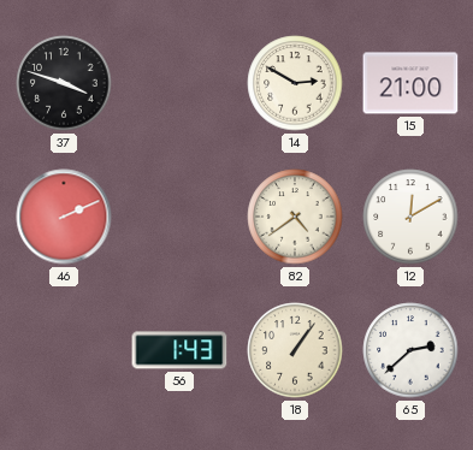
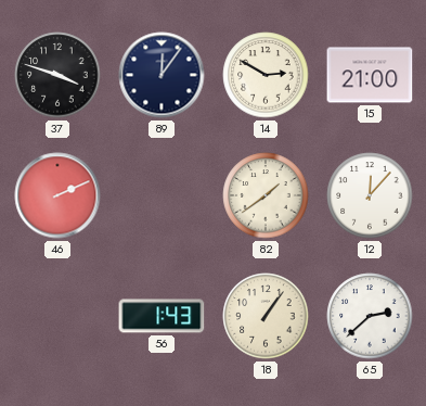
89: none -> 12:06
82: 4:39 -> 1:39
12: 12:10 -> 12:07
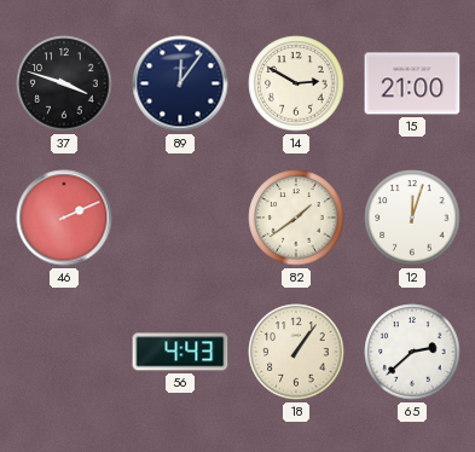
12: 12:07 -> 12:03
56: 1:43 -> 4:43
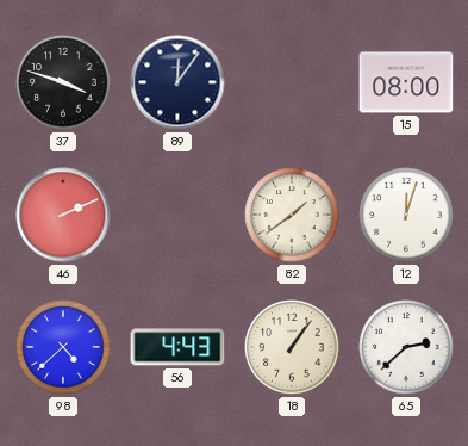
14: 2:50 -> none
15: 21:00 -> 08:00
98: none -> 4:38
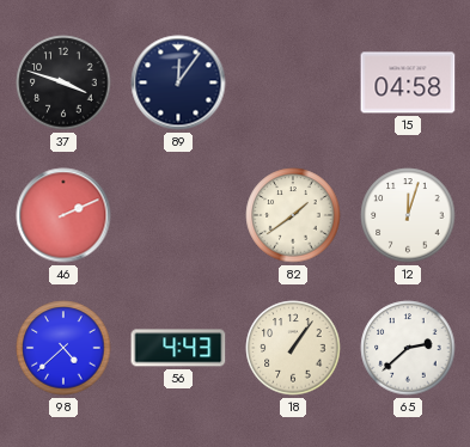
15: 08:00 -> 04:58
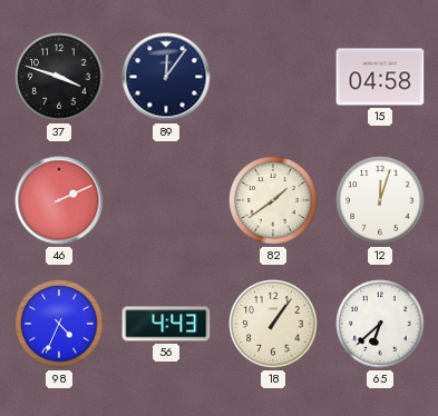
98: 4:38 -> 4:34
65: 2:38 -> 6:38
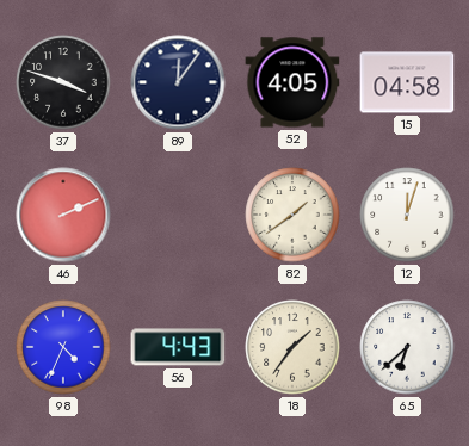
52: none -> 4:05
18: 1:06 -> 1:36
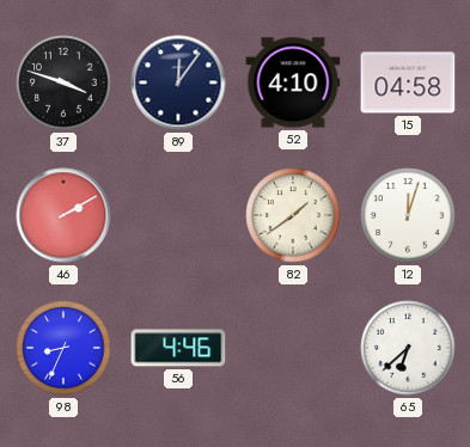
52: 4:05 -> 4:10
46: 2:11 -> 2:10
98: 4:34 -> 8:34
56: 4:43 -> 4:46
18: 1:36 -> none
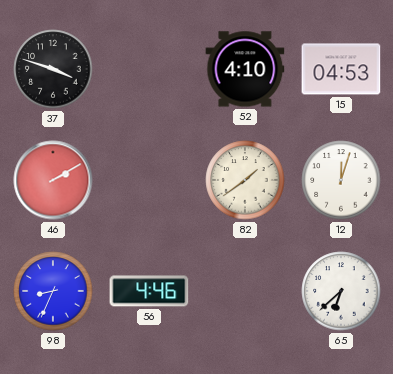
89: 12:06 -> none
15: 04:58 -> 04:53
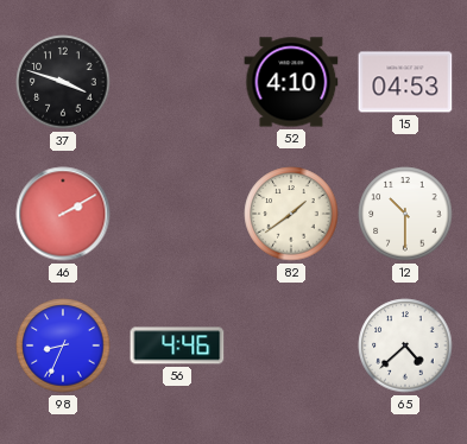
12: 12:03 -> 10:30
65: 6:38 -> 4:38
